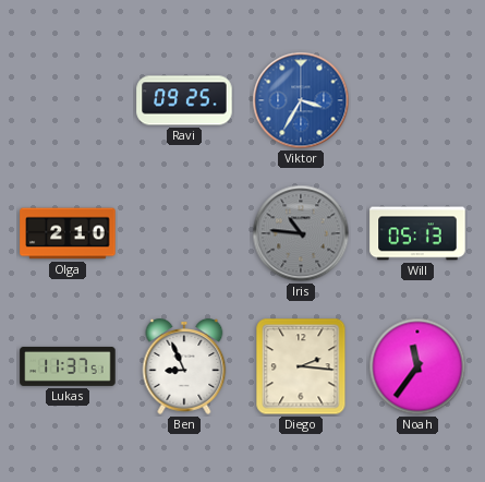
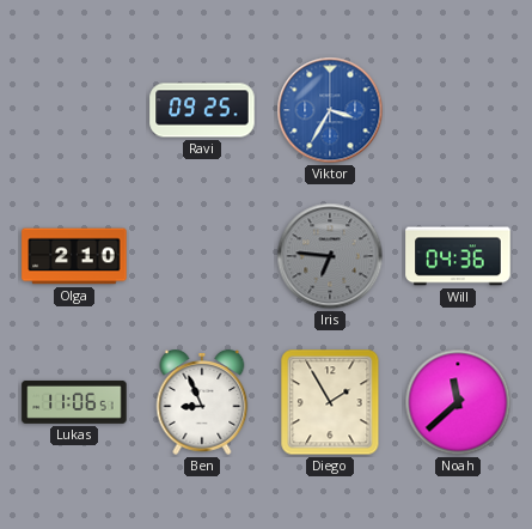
Iris: 10:46 -> 6:46
Will: 05:13 -> 04:36
Lukas: 11:37 -> 11:06
Diego: 2:16 -> 1:55
Noah: 11:36 -> 11:38
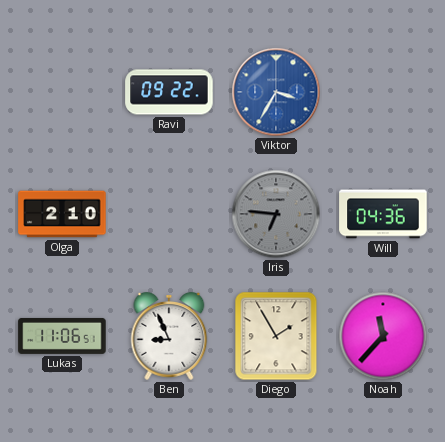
Ravi: 09:25 -> 09:22
Noah: 11:38 -> 11:37
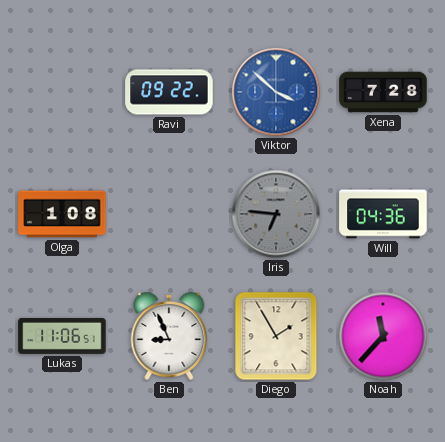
Viktor: 3:35 -> 3:52
Xena: none -> 7:28
Olga: 2:10 -> 1:08
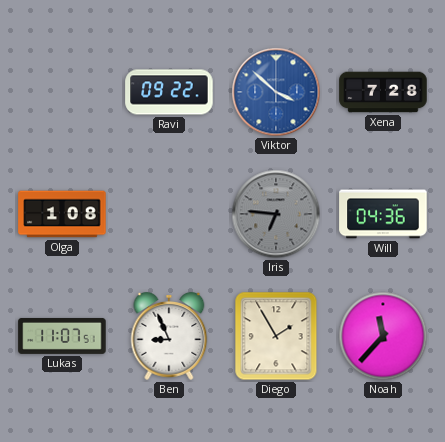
Lukas: 11:06 -> 11:07
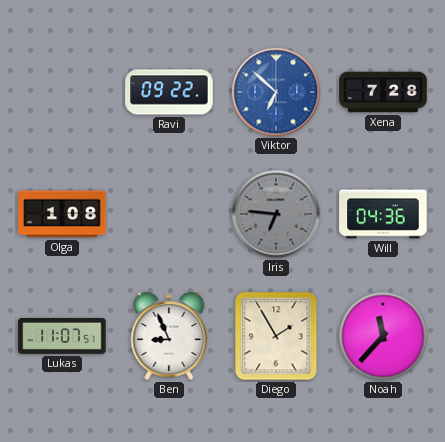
Viktor: 3:52 -> 6:52
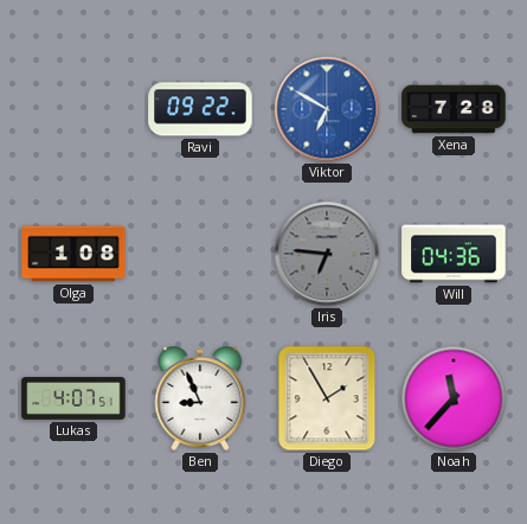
Viktor: 6:52 -> 6:50
Lukas: 11:07 -> 4:07
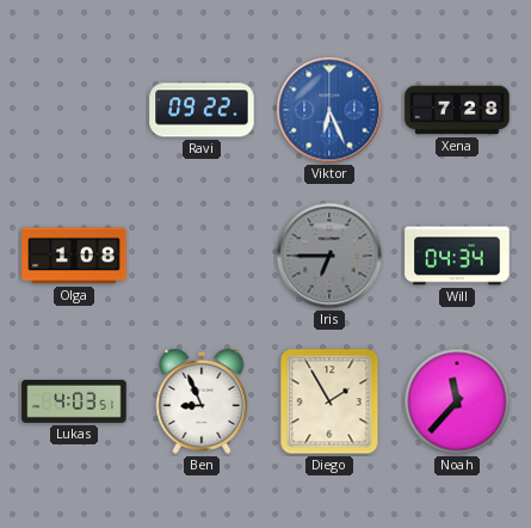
Viktor: 6:50 -> 6:26
Iris: 6:46 -> 6:45
Will: 04:36 -> 04:34
Lukas: 4:07 -> 4:03
